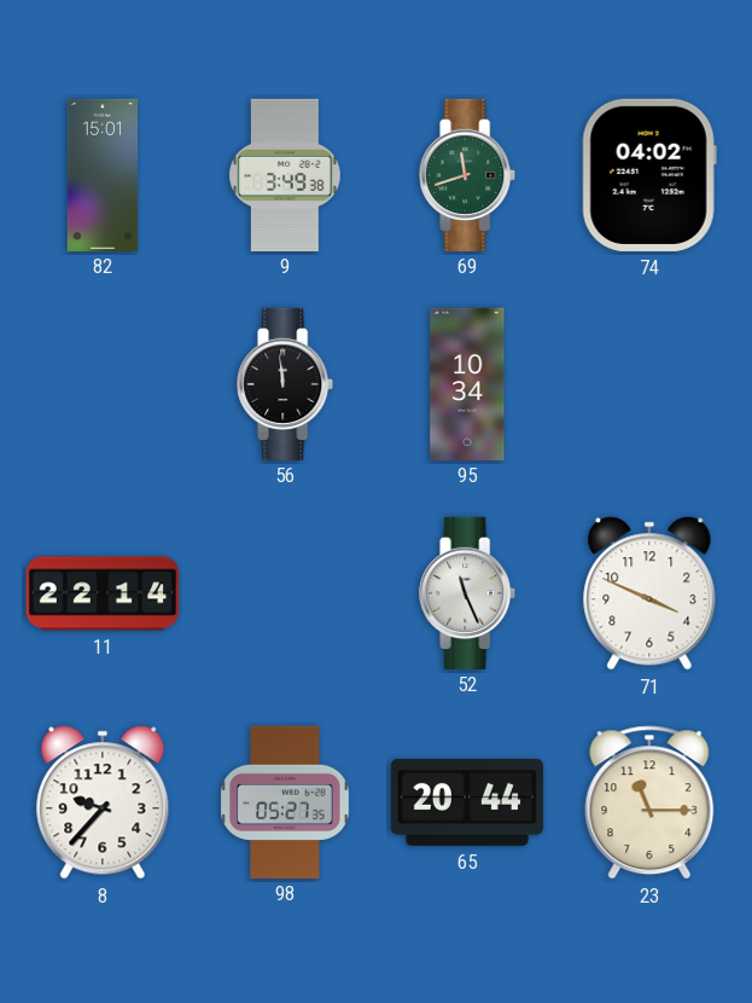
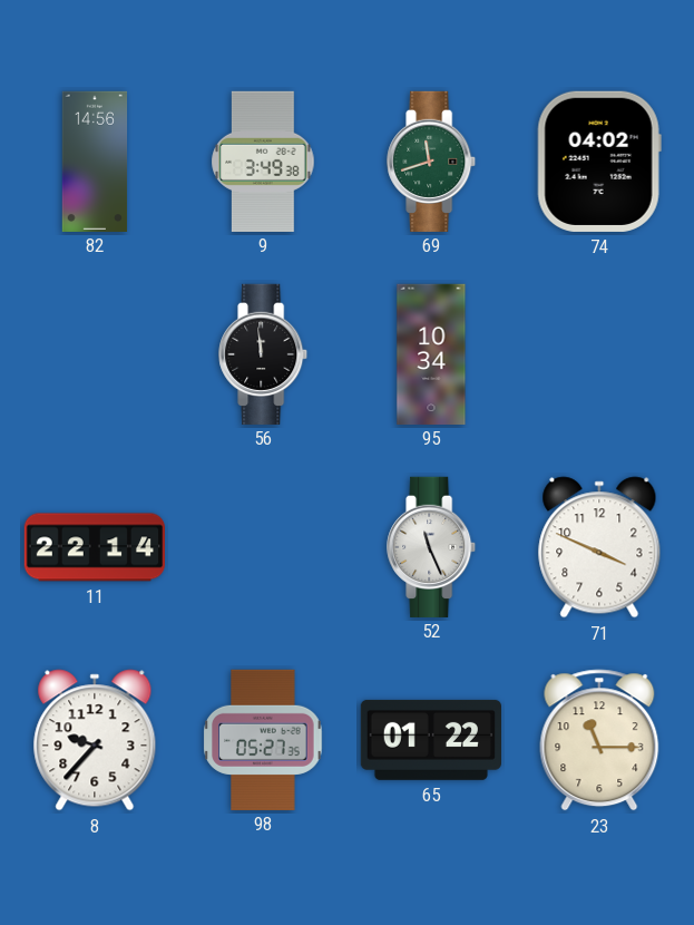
82: 15:01 -> 14:56
65: 20:44 -> 01:22
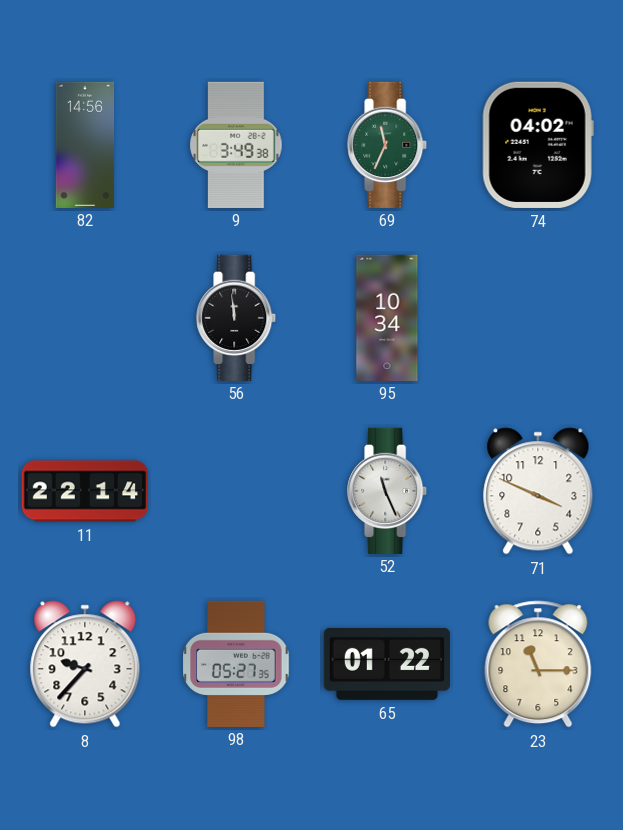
69: 11:42 -> 11:34
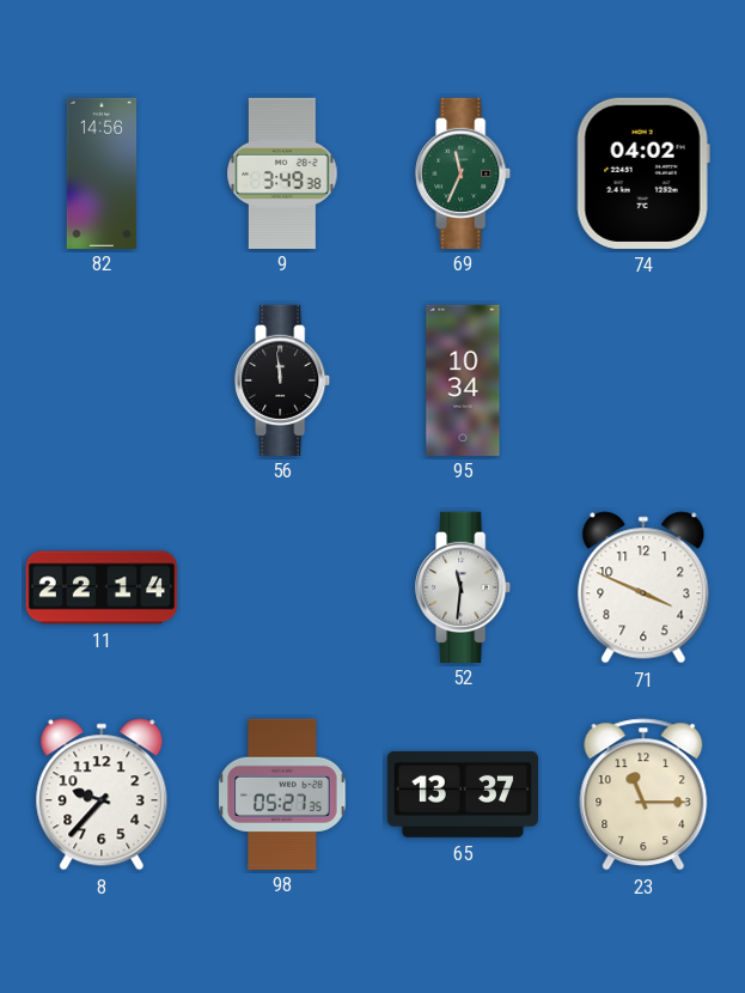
52: 11:26 -> 11:31
65: 01:22 -> 13:37
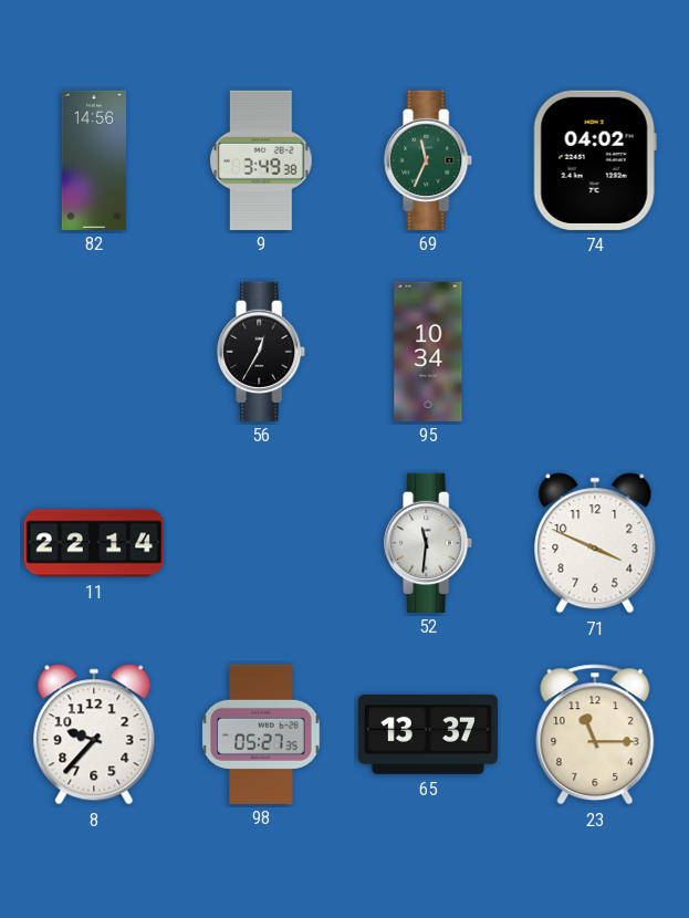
56: 11:59 -> 12:35
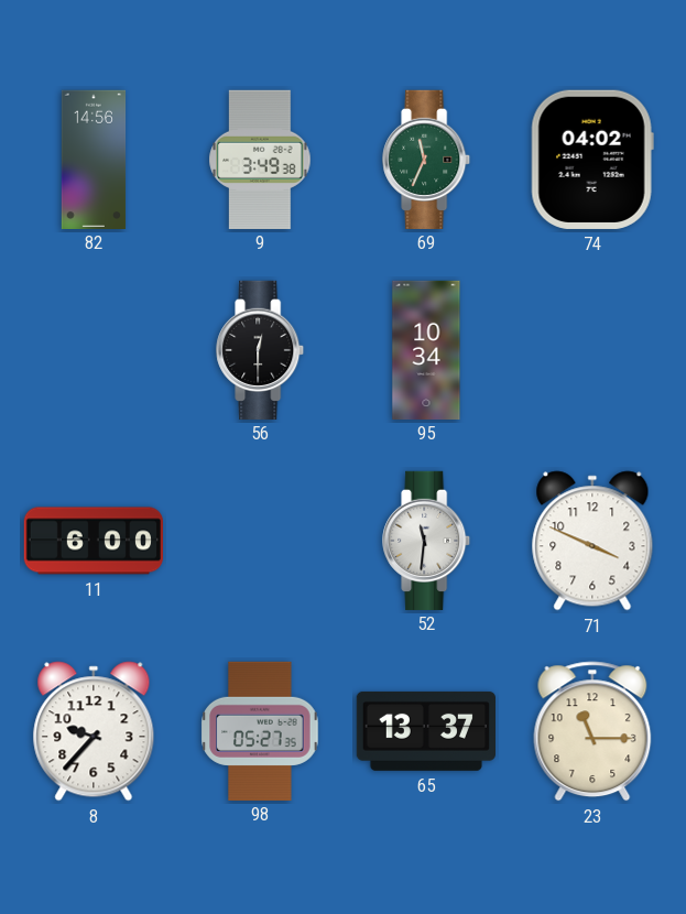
56: 12:35 -> 12:30
11: 22:14 -> 6:00
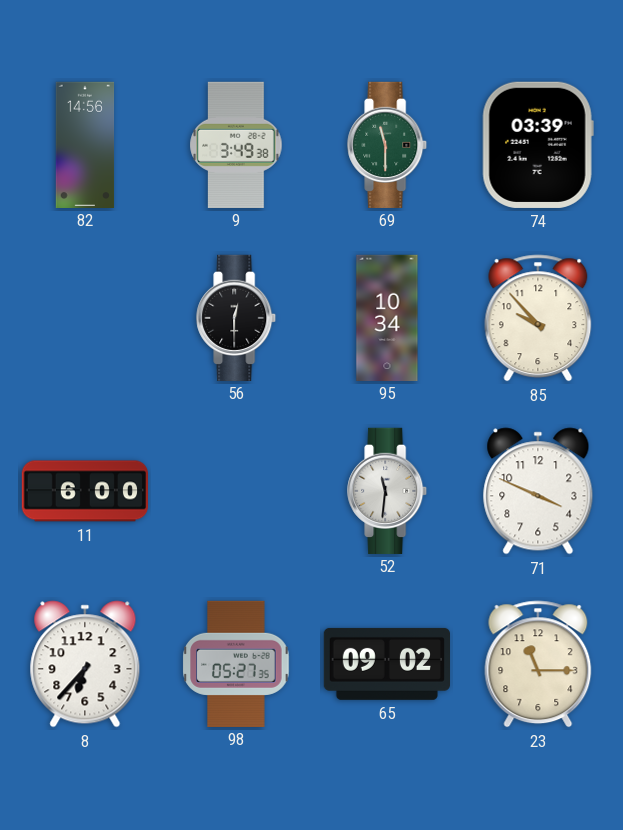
69: 11:34 -> 11:30
74: 04:02 -> 03:39
85: none -> 9:53
8: 9:37 -> 6:37
65: 13:37 -> 09:02
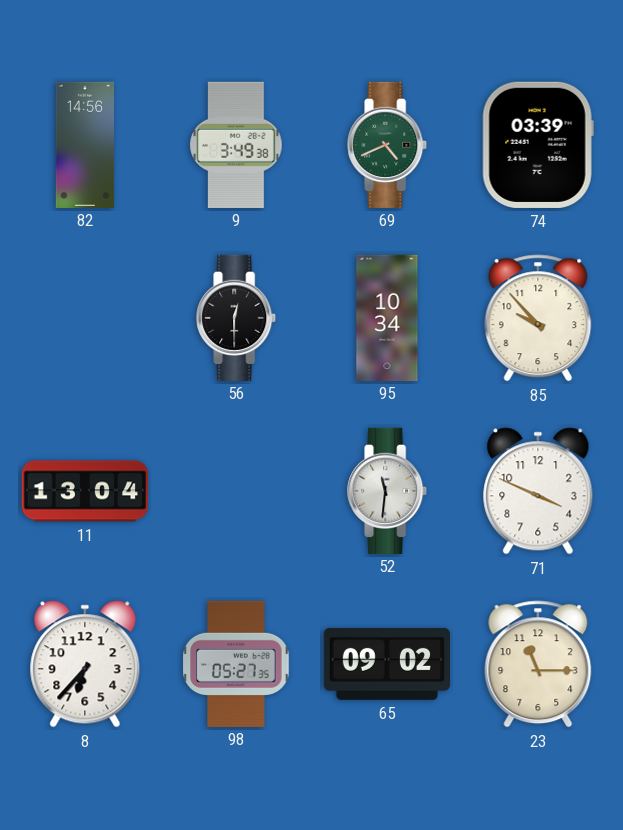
69: 11:30 -> 4:41
11: 6:00 -> 13:04
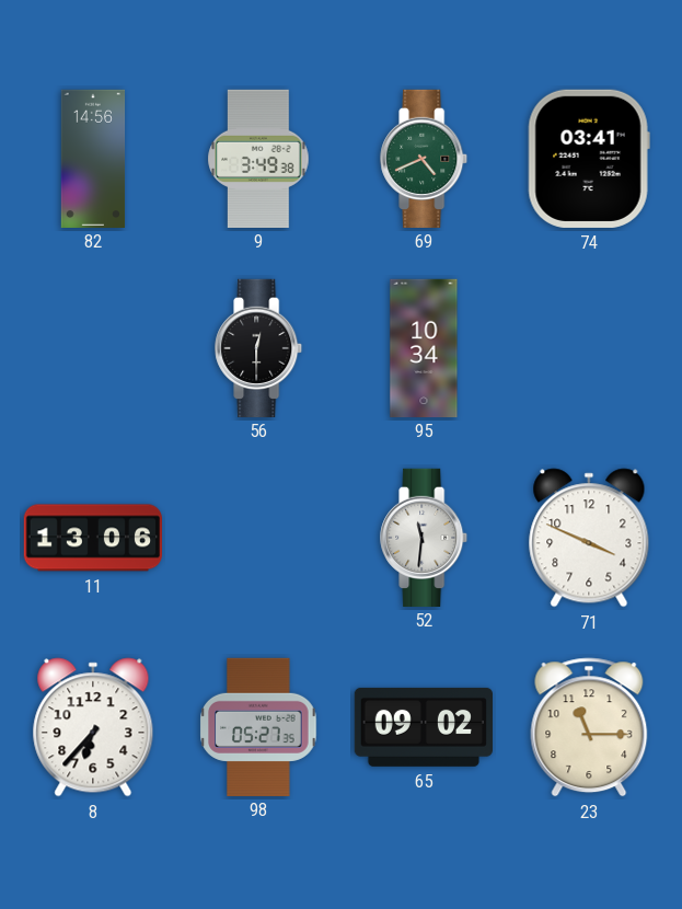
74: 03:39 -> 03:41
85: 9:53 -> none
11: 13:04 -> 13:06
